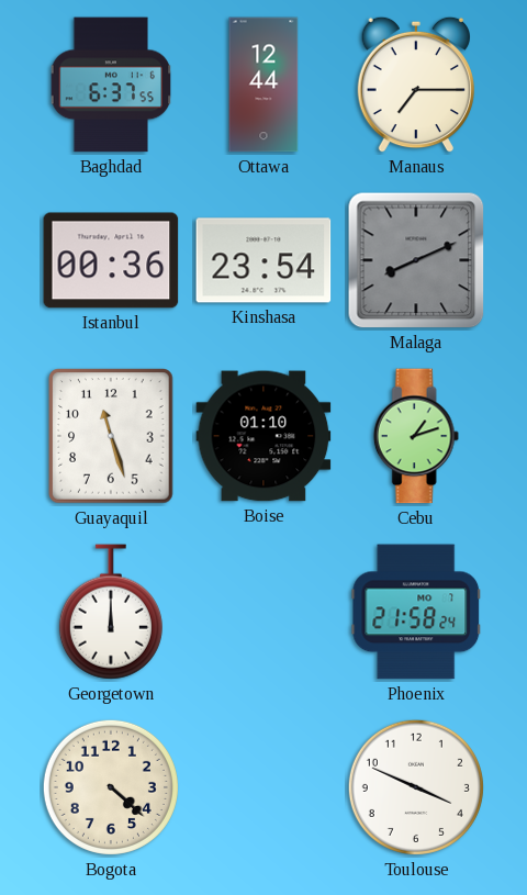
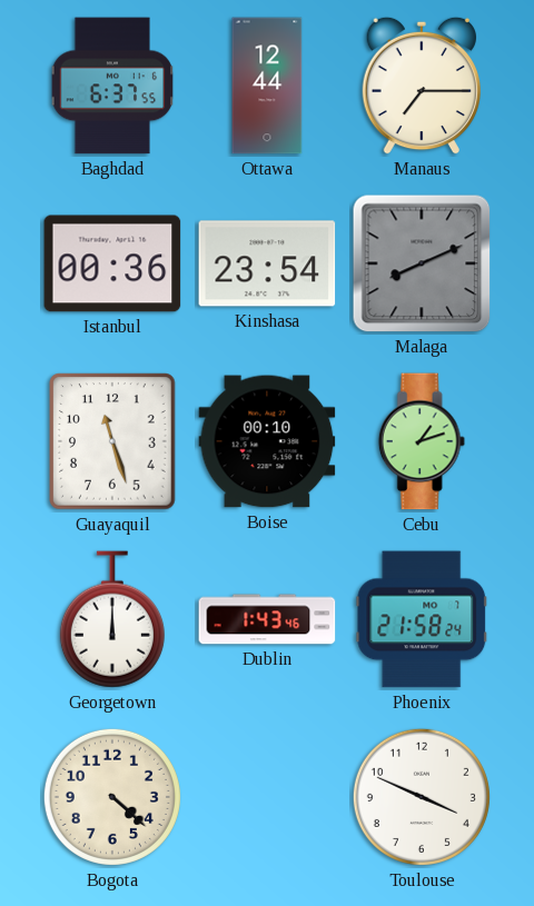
Boise: 01:10 -> 00:10
Dublin: none -> 1:43
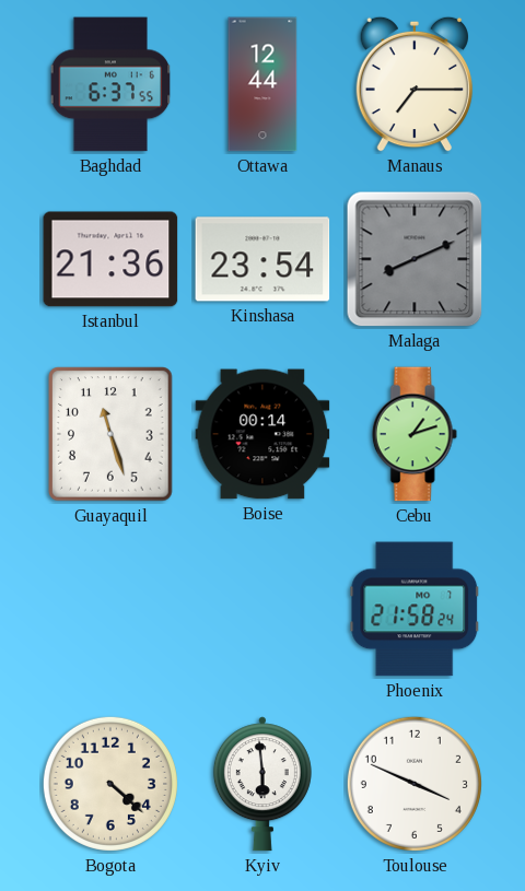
Istanbul: 00:36 -> 21:36
Boise: 00:10 -> 00:14
Georgetown: 12:00 -> none
Dublin: 1:43 -> none
Kyiv: none -> 5:59
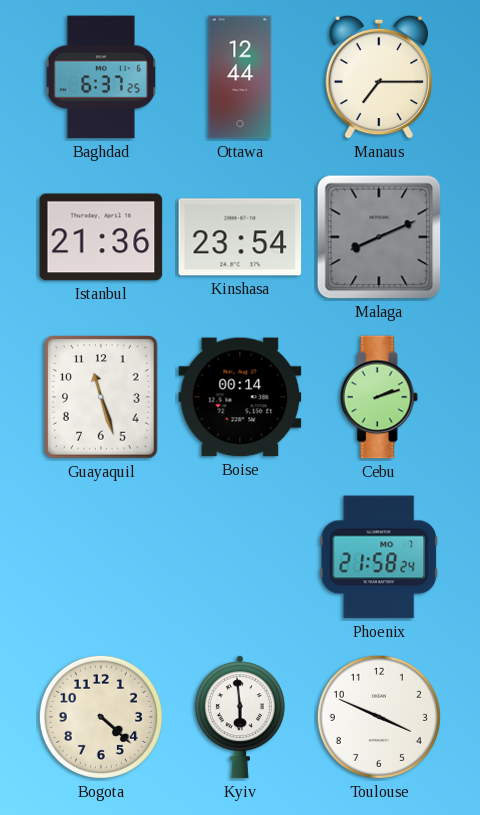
Baghdad: 6:37:55 -> 6:37:25
Cebu: 1:12 -> 2:12
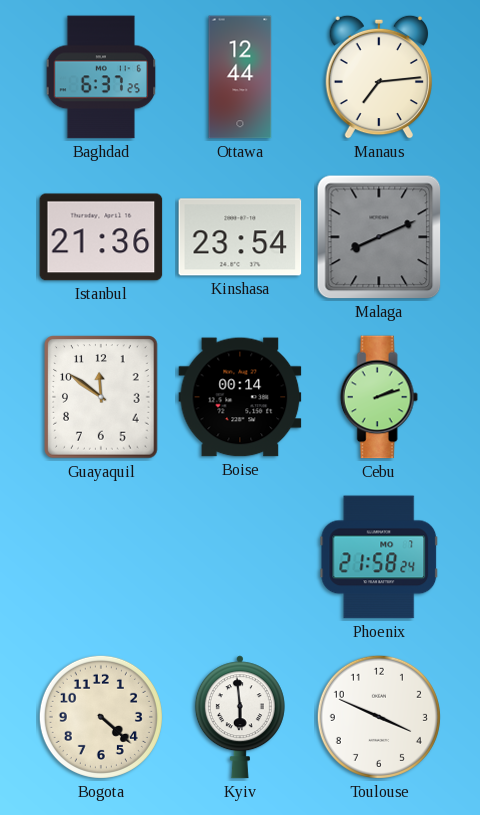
Manaus: 7:15 -> 7:14
Guayaquil: 11:27 -> 11:51
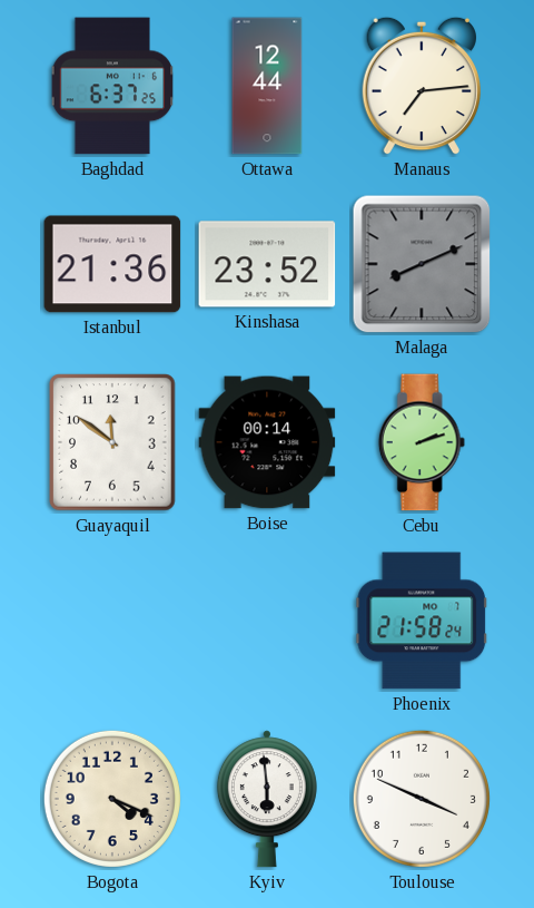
Kinshasa: 23:54 -> 23:52
Bogota: 4:22 -> 4:19
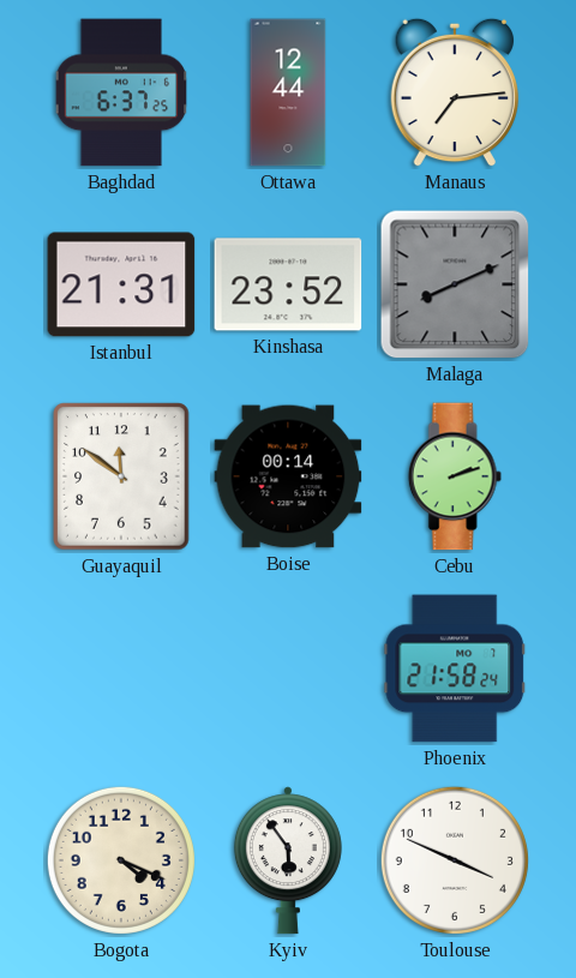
Istanbul: 21:36 -> 21:31
Kyiv: 5:59 -> 5:54
